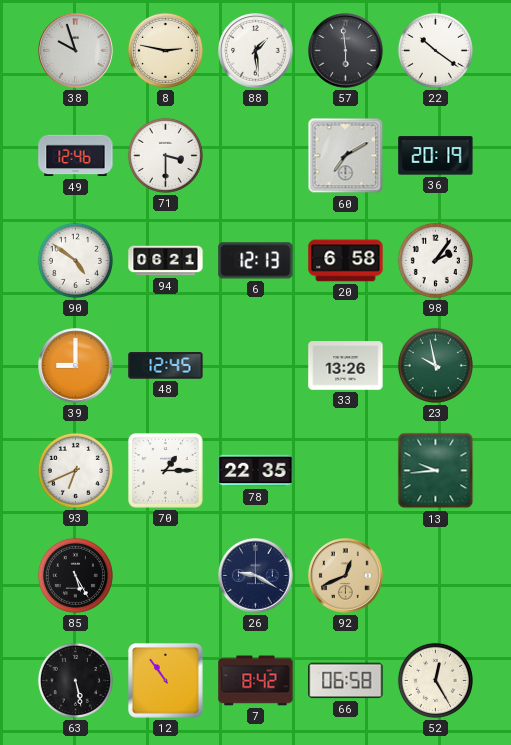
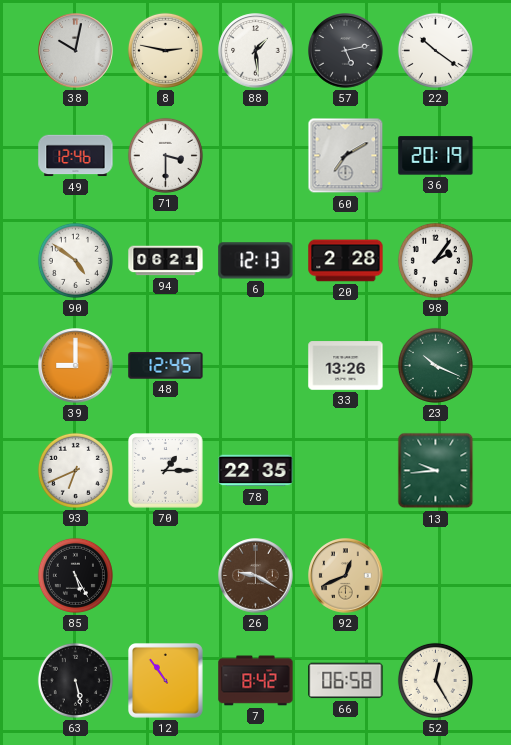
38: 9:57 -> 10:02
57: 5:59 -> 5:13
20: 6:58 -> 2:28
23: 9:58 -> 10:19
26 dial: navy -> brown
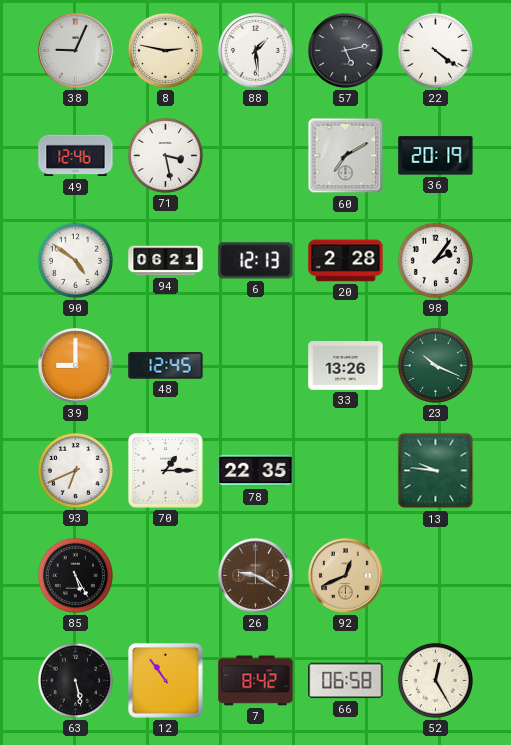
38: 10:02 -> 9:04
22: 10:21 -> 4:21
71: 3:30 -> 3:28
13: 9:44 -> 9:46
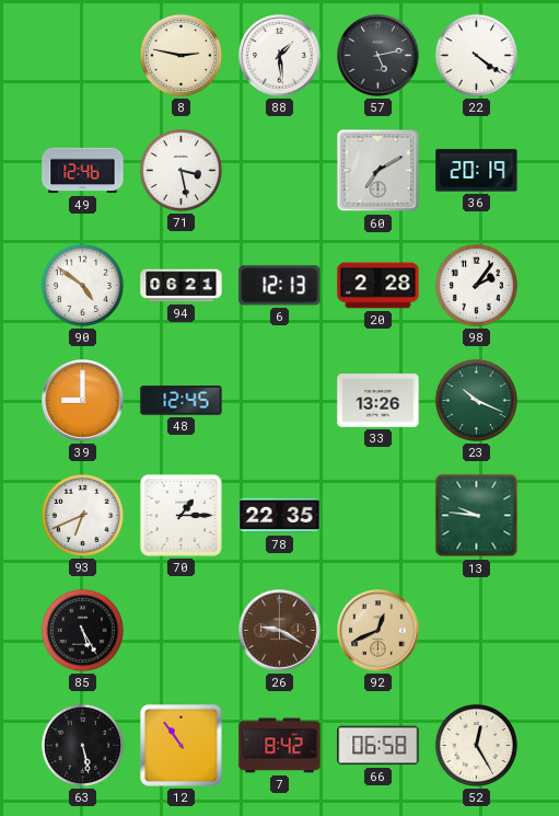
38: 9:04 -> none
